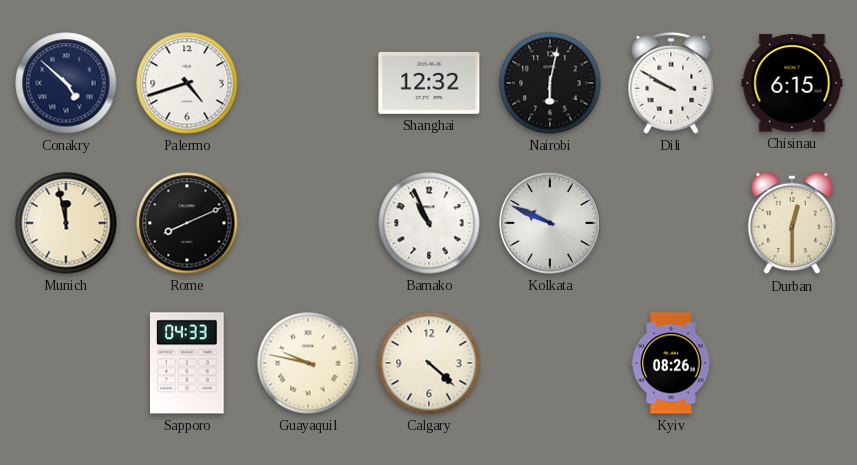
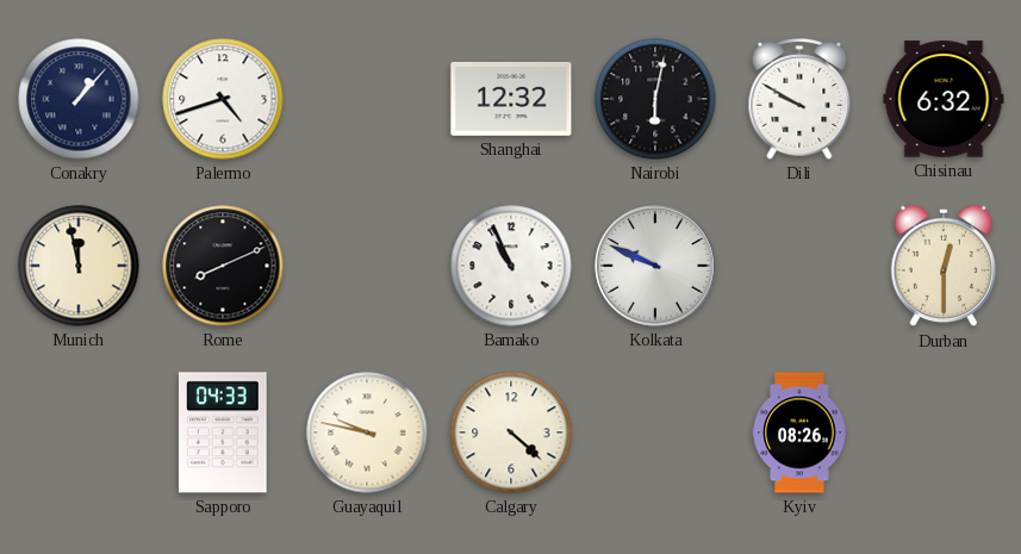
Conakry: 4:52 -> 1:07
Chisinau: 6:15 -> 6:32
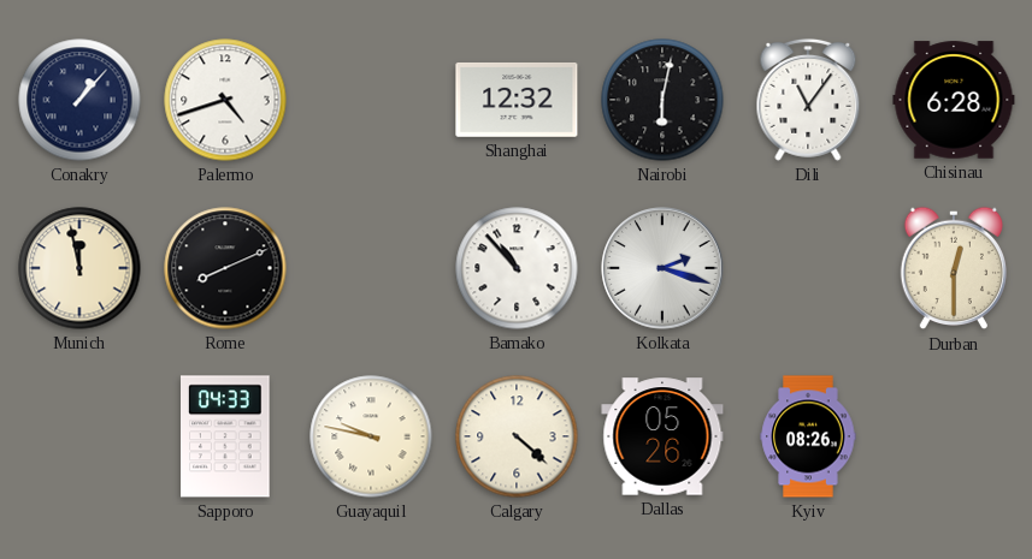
Dili: 9:50 -> 11:06
Chisinau: 6:32 -> 6:28
Bamako: 10:56 -> 10:53
Kolkata: 9:49 -> 2:18
Dallas: none -> 05:26
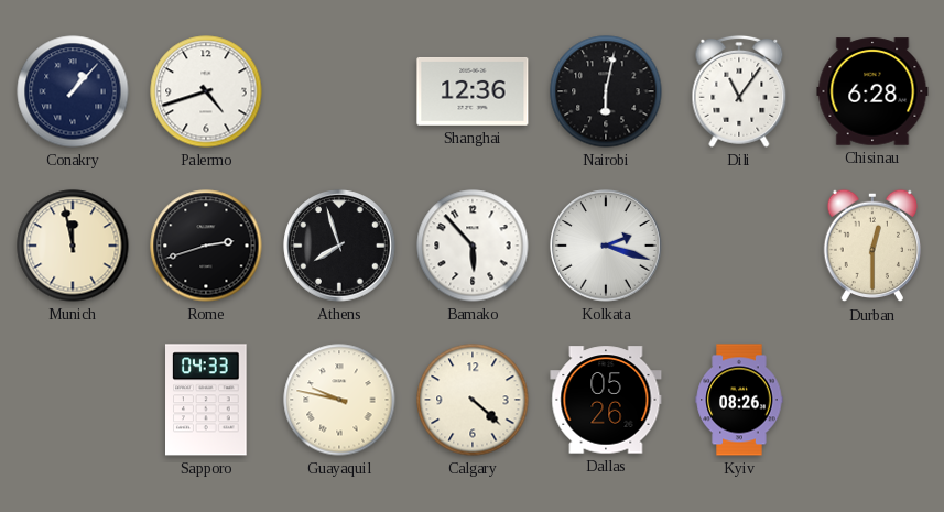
Shanghai: 12:32 -> 12:36
Rome: 8:11 -> 2:42
Athens: none -> 7:57
Bamako: 10:53 -> 5:53
